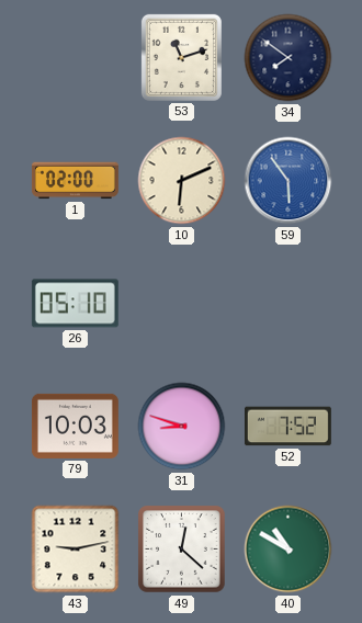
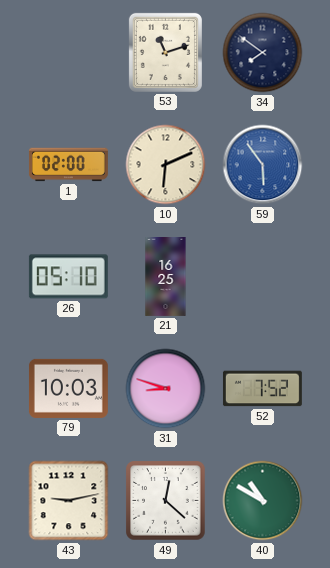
21: none -> 16:25
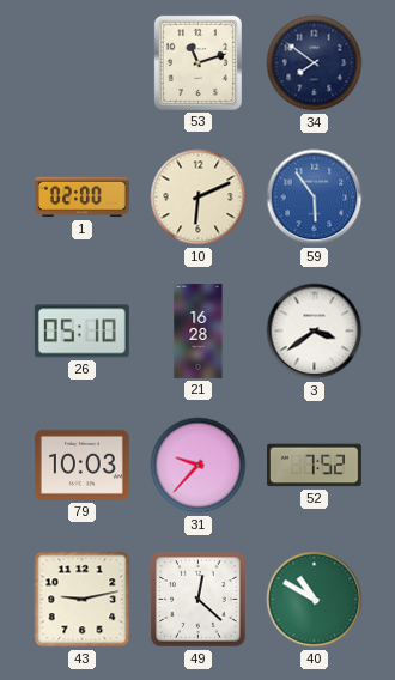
21: 16:25 -> 16:28
3: none -> 3:39
31: 8:48 -> 9:37
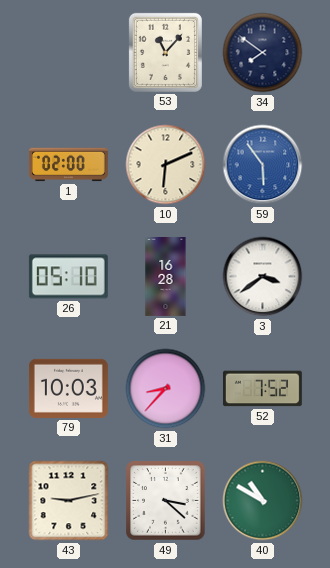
53: 11:12 -> 11:07
31: 9:37 -> 8:37
49: 12:22 -> 3:22
